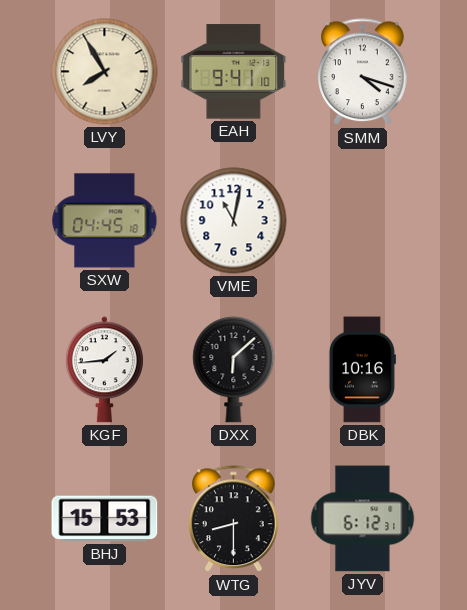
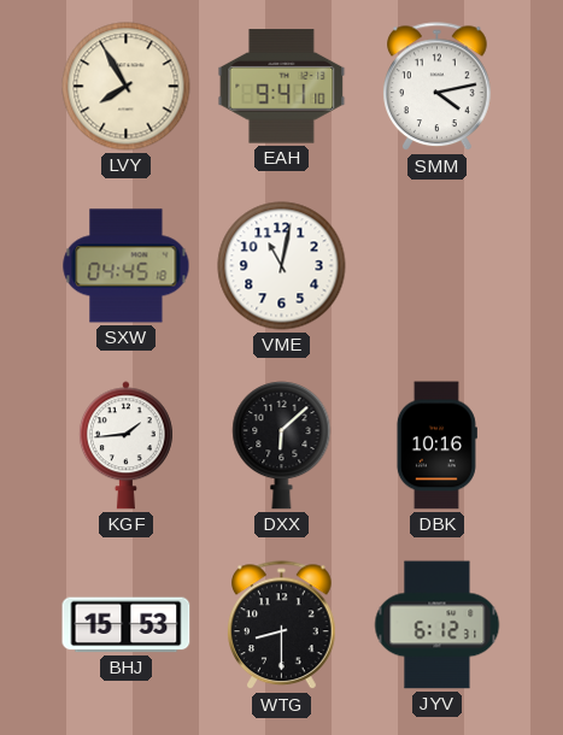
SMM: 4:18 -> 4:13
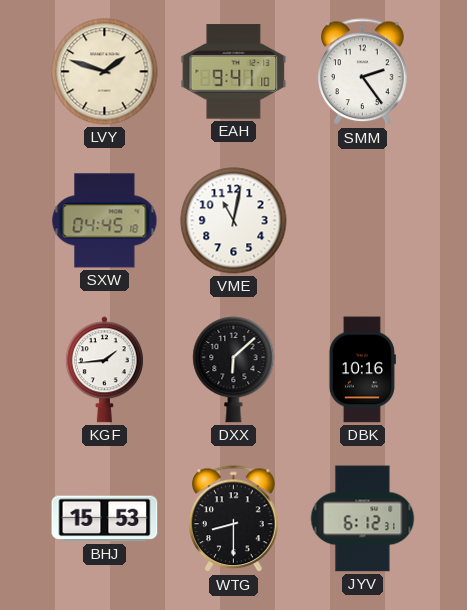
LVY: 7:55 -> 1:48
SMM: 4:13 -> 2:24
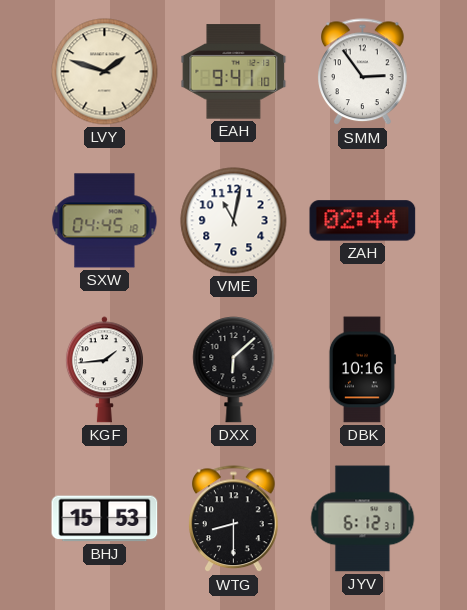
SMM: 2:24 -> 2:54
ZAH: none -> 02:44
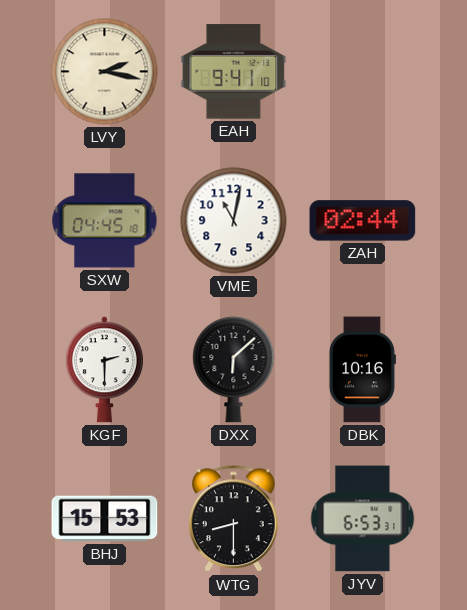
LVY: 1:48 -> 2:17
SMM: 2:54 -> none
KGF: 1:44 -> 2:30
JYV: 6:12 -> 6:53
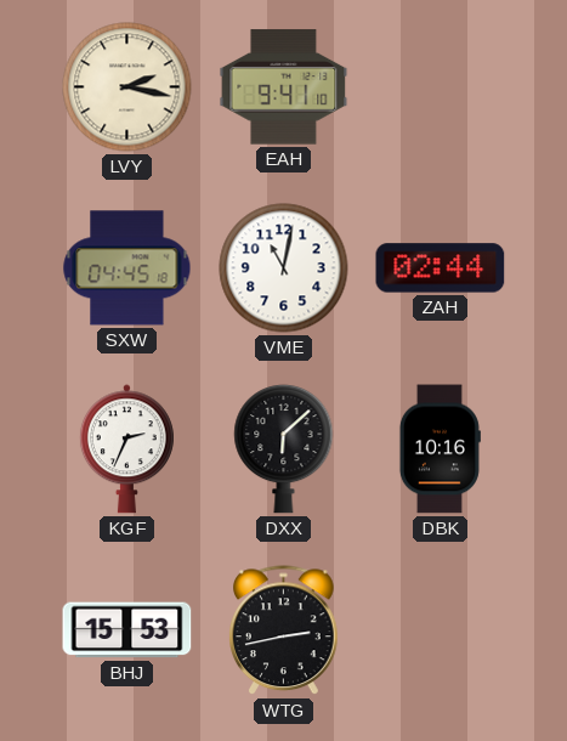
KGF: 2:30 -> 2:34
WTG: 8:30 -> 2:43
JYV: 6:53 -> none
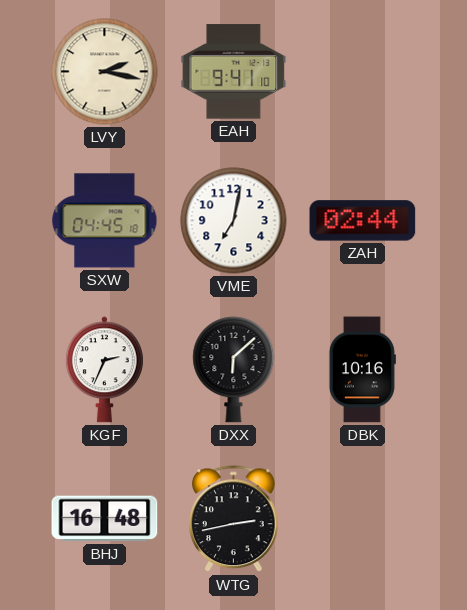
VME: 11:02 -> 7:02
BHJ: 15:53 -> 16:48
